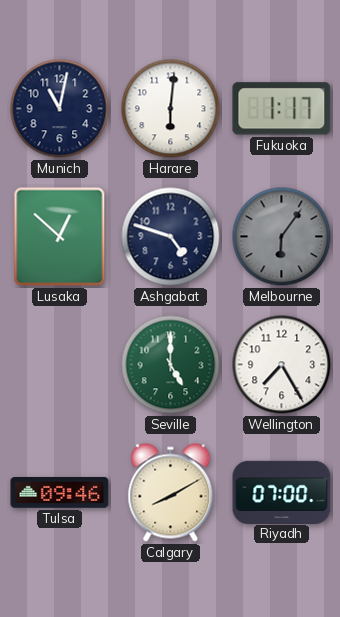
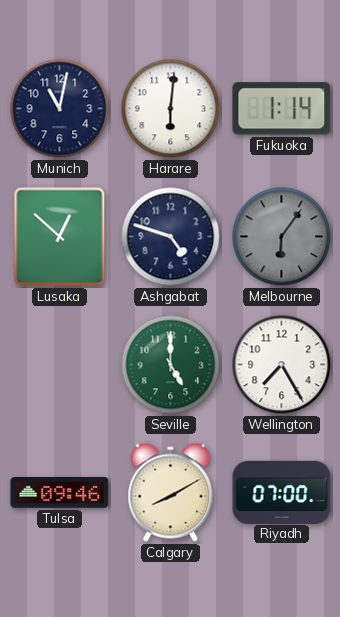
Fukuoka: 1:17 -> 1:14
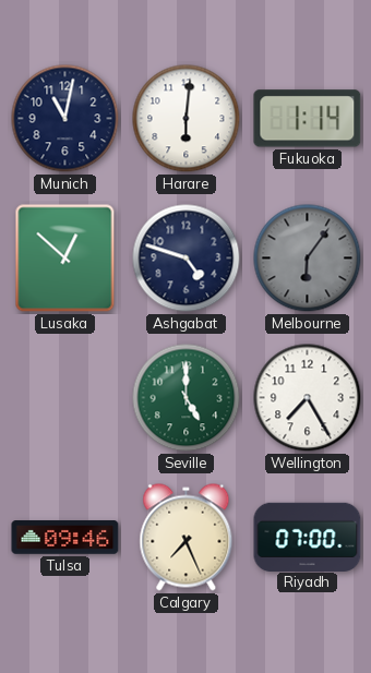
Calgary: 8:10 -> 7:26
